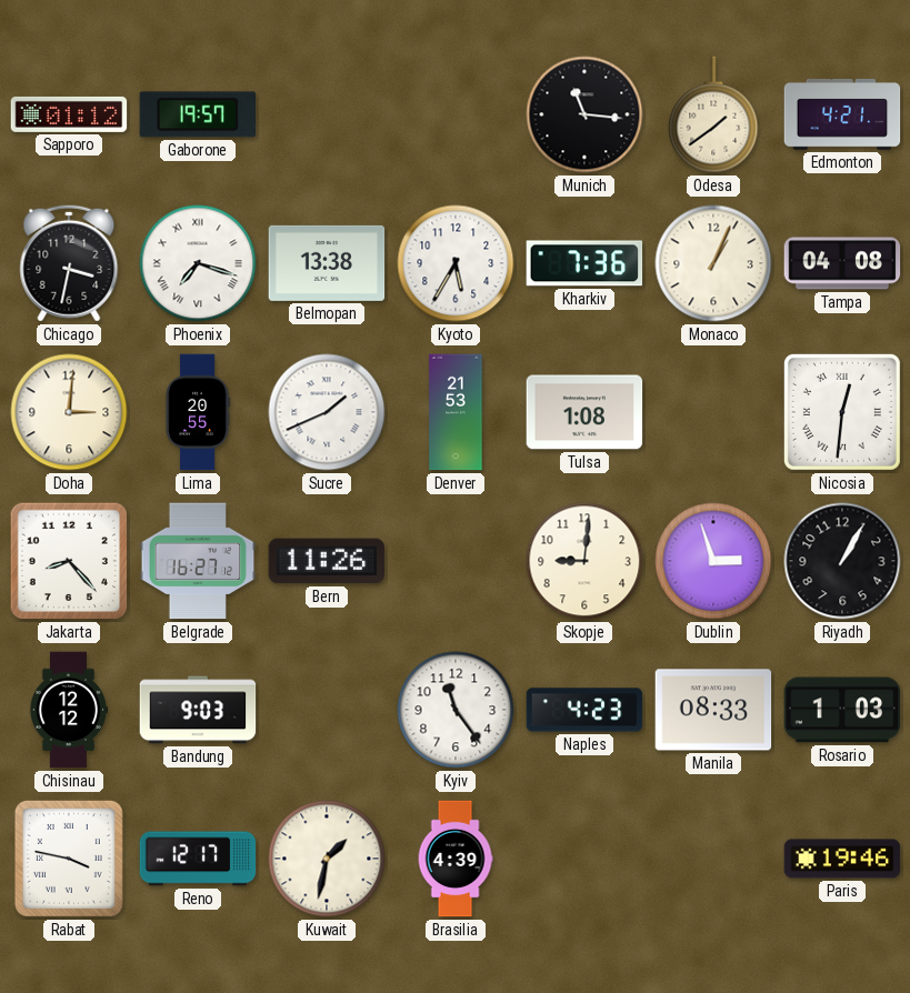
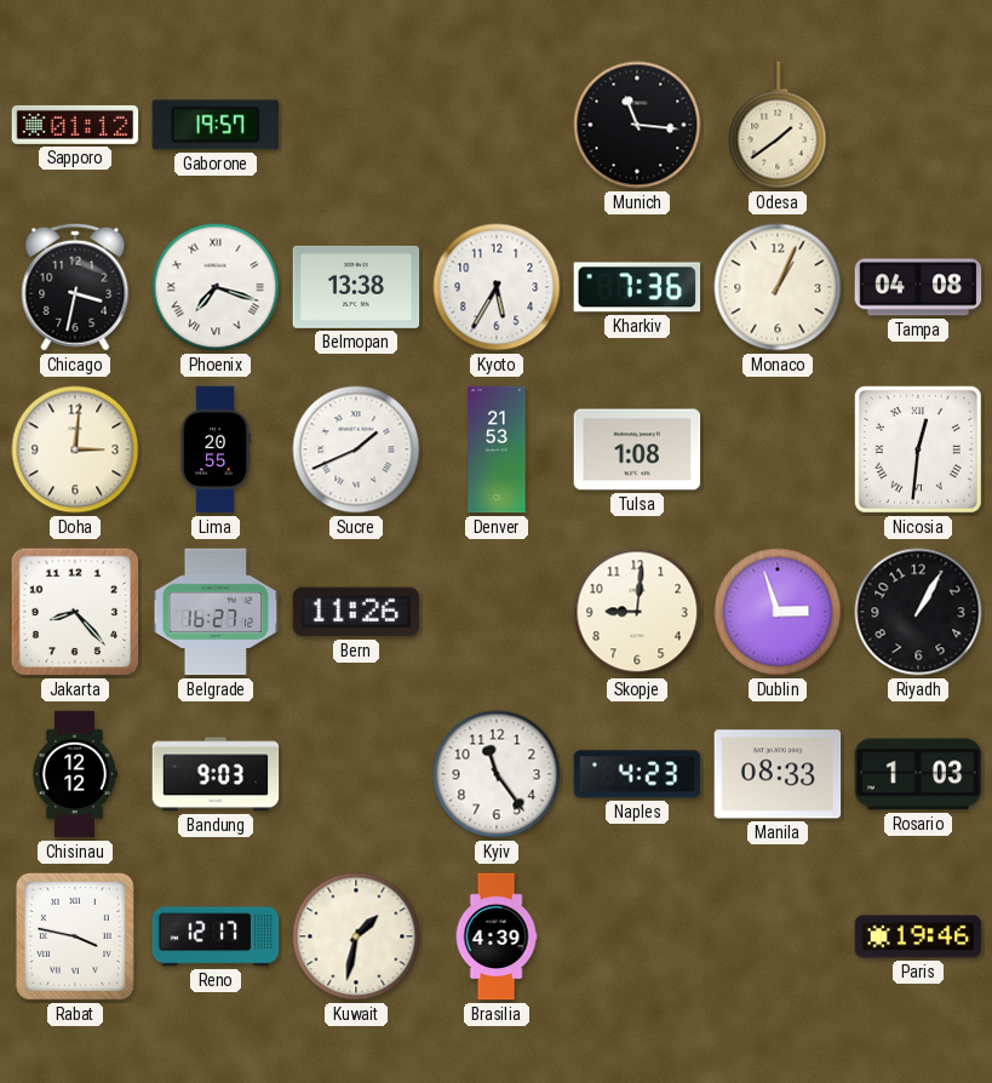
Edmonton: 4:21 -> none
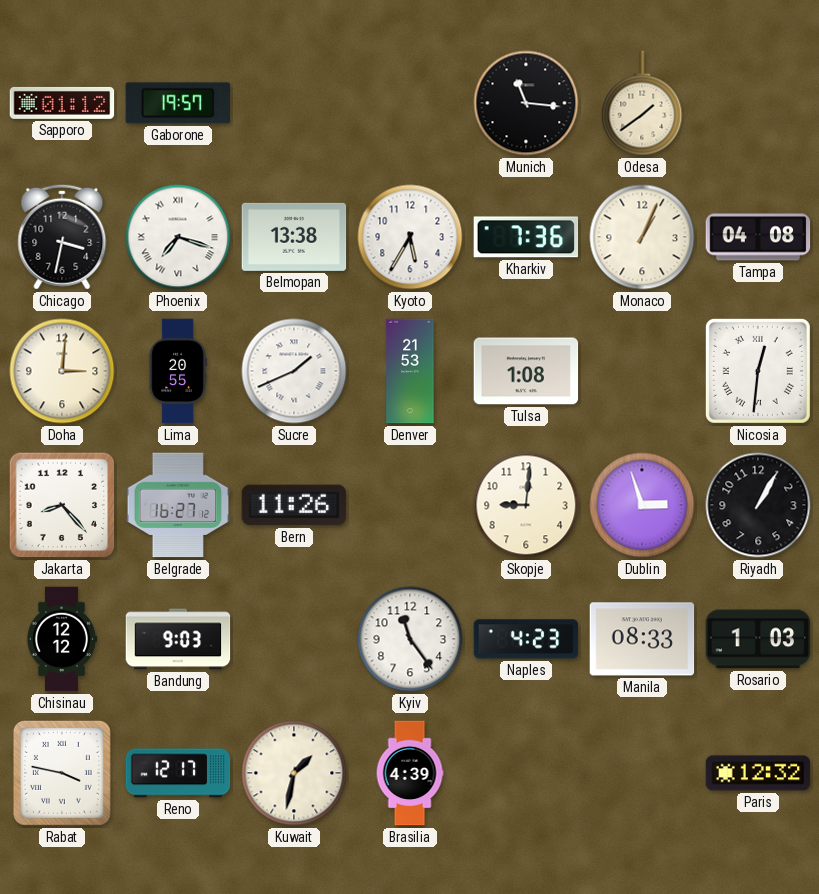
Paris: 19:46 -> 12:32
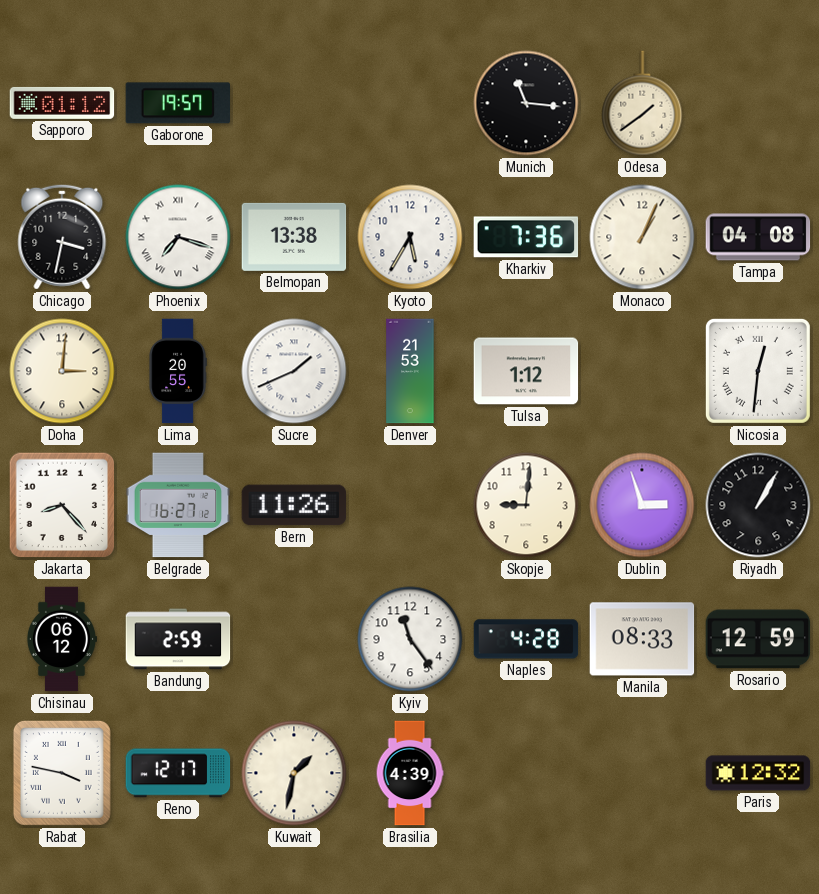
Tulsa: 1:08 -> 1:12
Chisinau: 12:12 -> 06:12
Bandung: 9:03 -> 2:59
Naples: 4:23 -> 4:28
Rosario: 1:03 -> 12:59
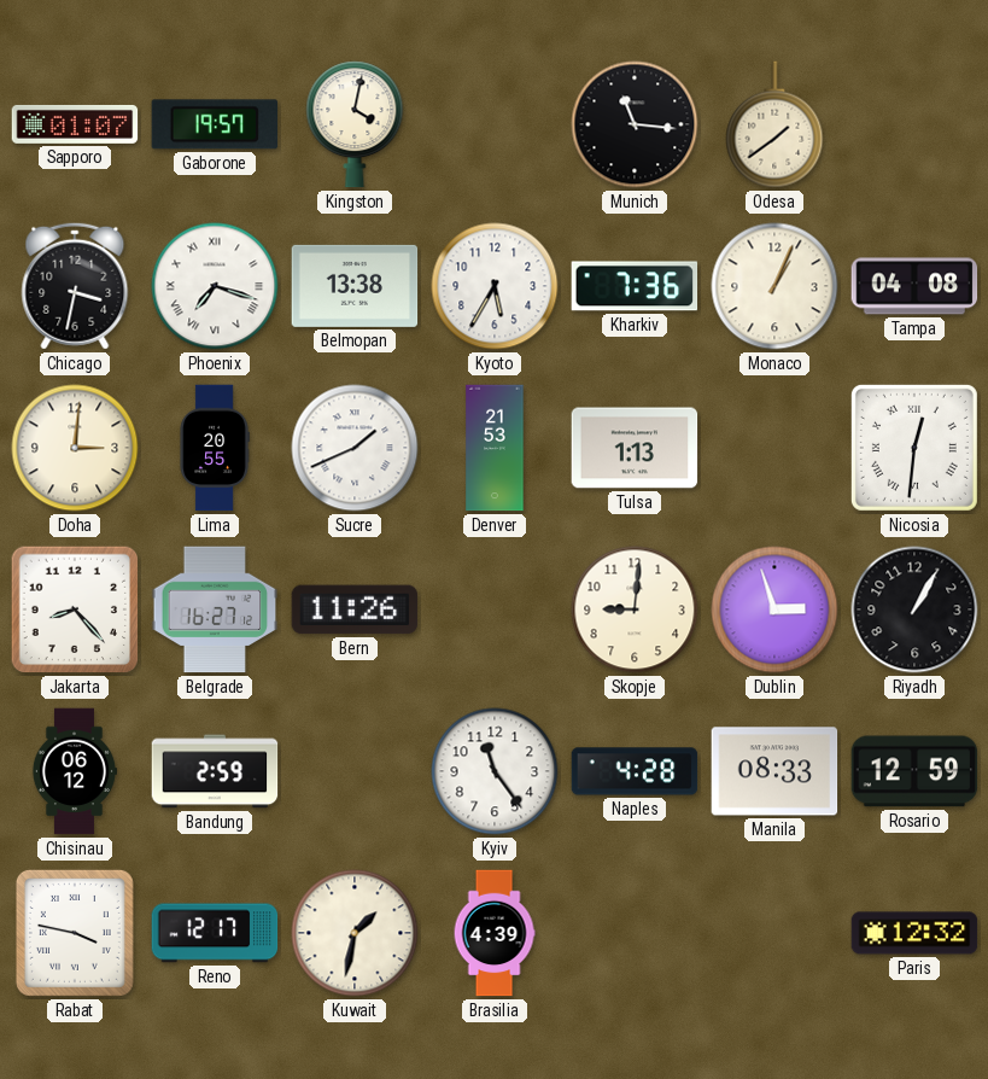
Sapporo: 01:12 -> 01:07
Kingston: none -> 4:02
Tulsa: 1:12 -> 1:13
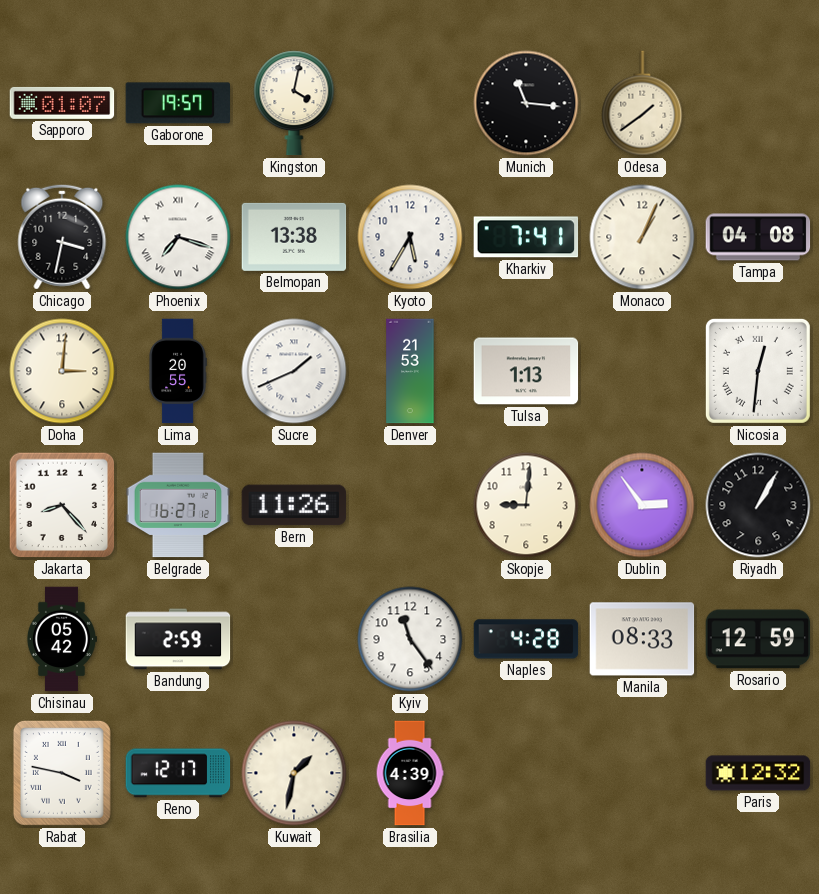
Kharkiv: 7:36 -> 7:41
Dublin: 2:57 -> 2:54
Chisinau: 06:12 -> 05:42
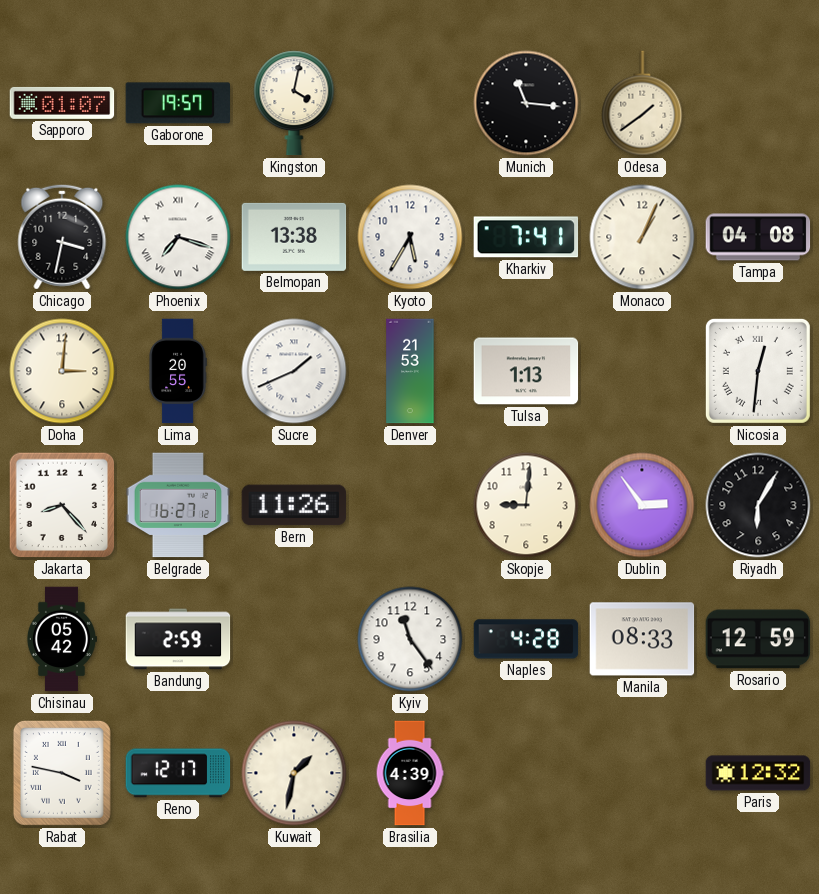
Riyadh: 1:05 -> 6:05
